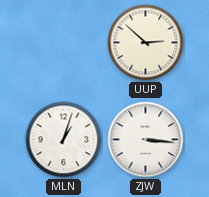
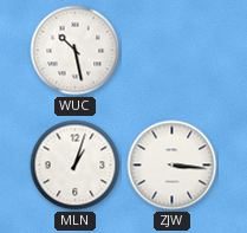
WUC: none -> 10:28
UUP: 2:52 -> none
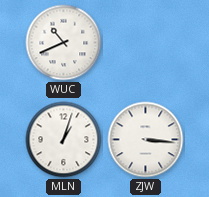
WUC: 10:28 -> 10:41
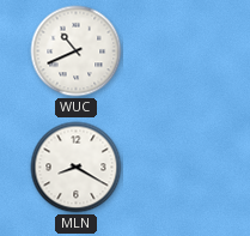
MLN: 1:03 -> 8:20
ZJW: 3:16 -> none
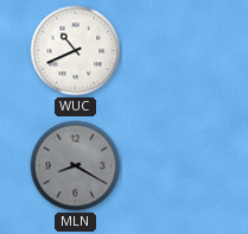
MLN dial: white -> grey
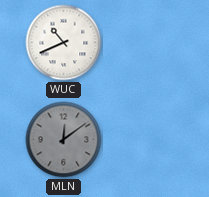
MLN: 8:20 -> 12:09
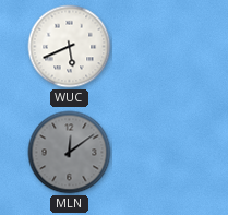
WUC: 10:41 -> 5:41
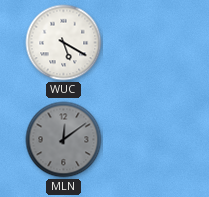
WUC: 5:41 -> 5:20
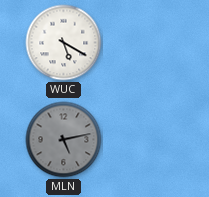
MLN: 12:09 -> 5:13
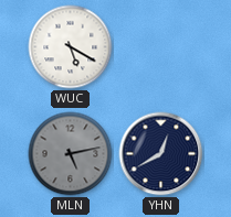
YHN: none -> 12:40
